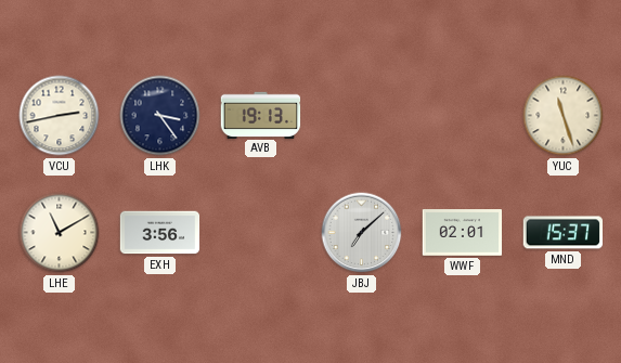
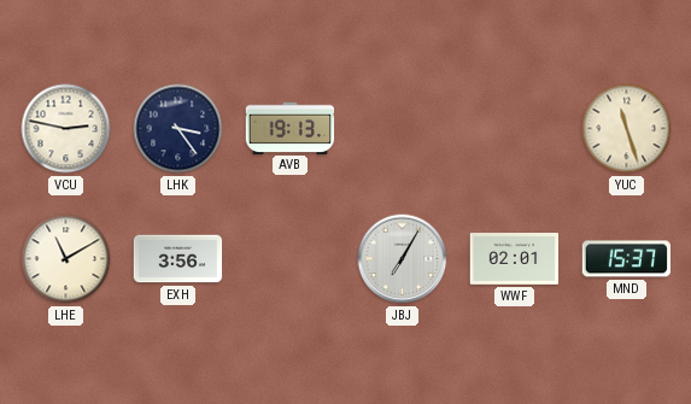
VCU: 2:43 -> 2:47
JBJ: 7:08 -> 7:05
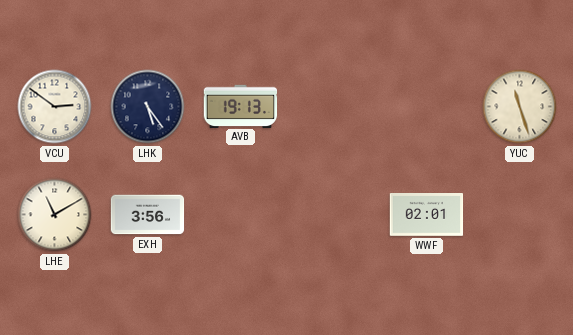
VCU: 2:47 -> 2:51
LHK: 3:24 -> 5:24
JBJ: 7:05 -> none
MND: 15:37 -> none
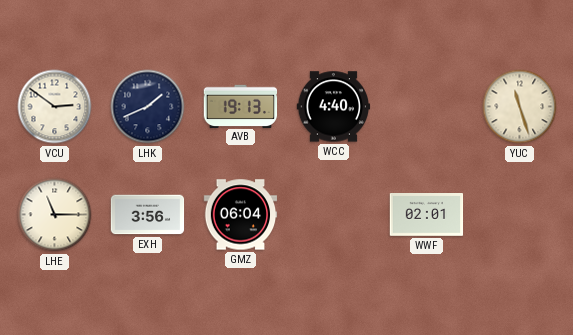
LHK: 5:24 -> 1:41
WCC: none -> 4:40
LHE: 11:10 -> 11:15
GMZ: none -> 06:04
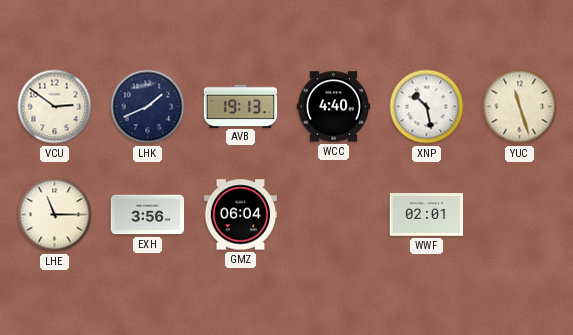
XNP: none -> 10:28
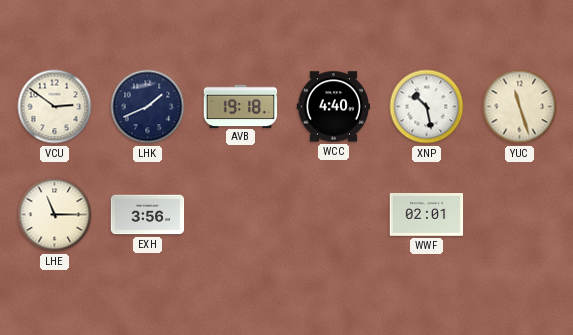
AVB: 19:13 -> 19:18
GMZ: 06:04 -> none
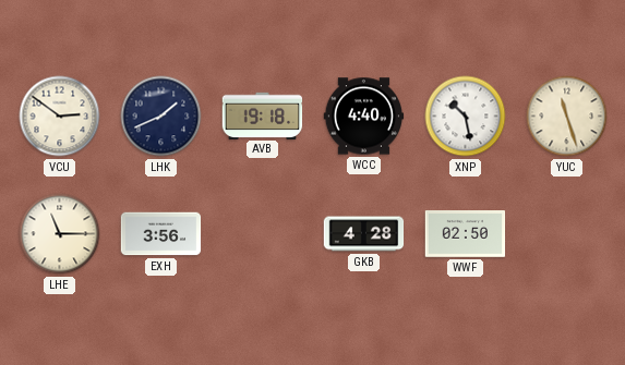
GKB: none -> 4:28
WWF: 02:01 -> 02:50
